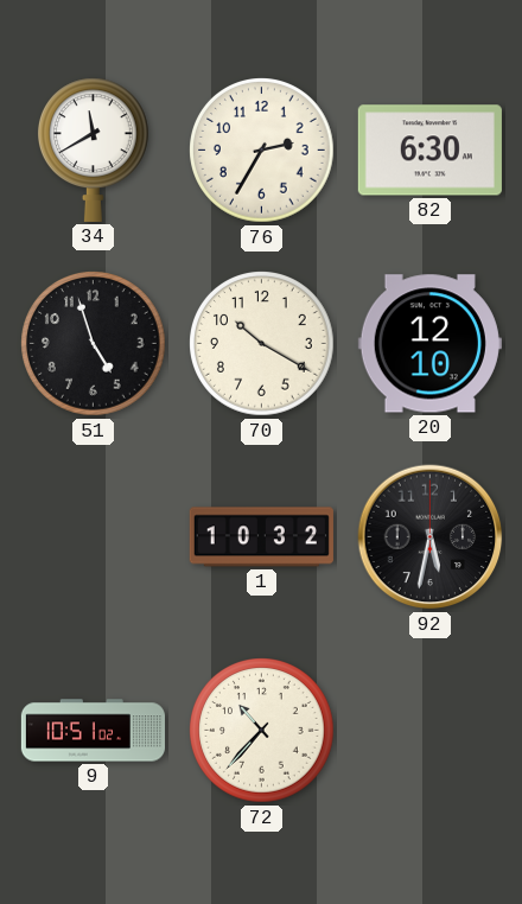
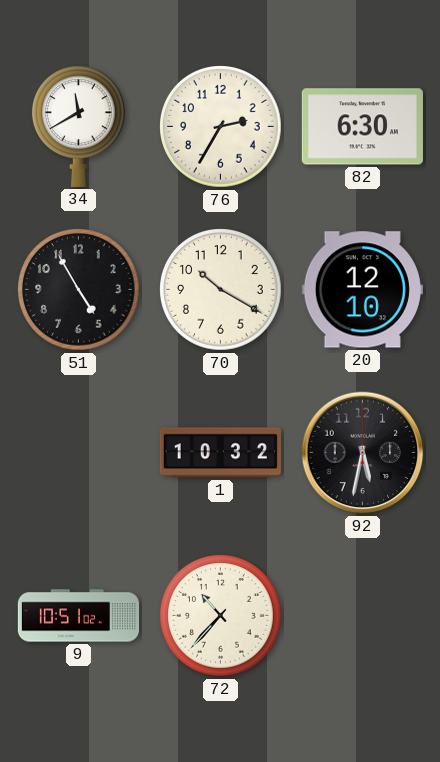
51: 4:57 -> 4:55
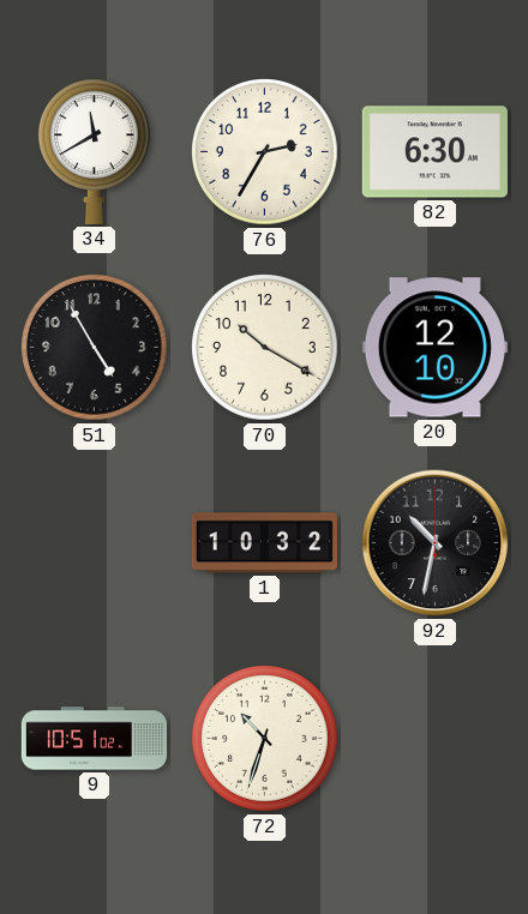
92: 5:32 -> 10:32
72: 10:37 -> 10:33
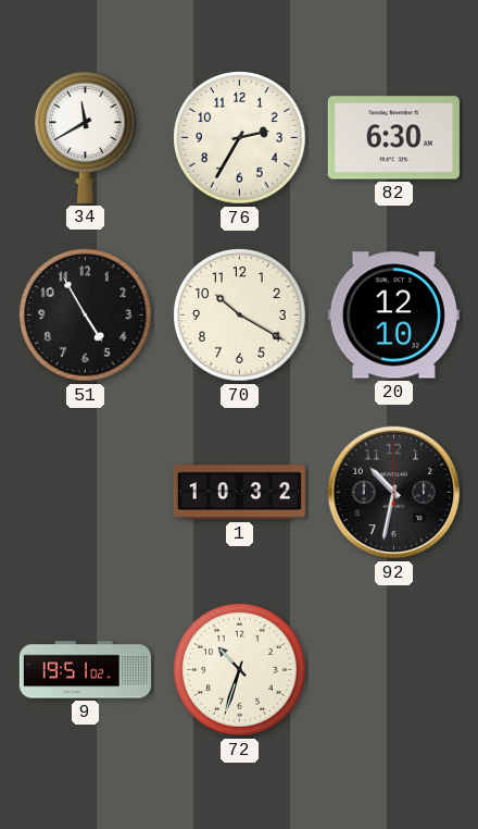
9: 10:51 -> 19:51
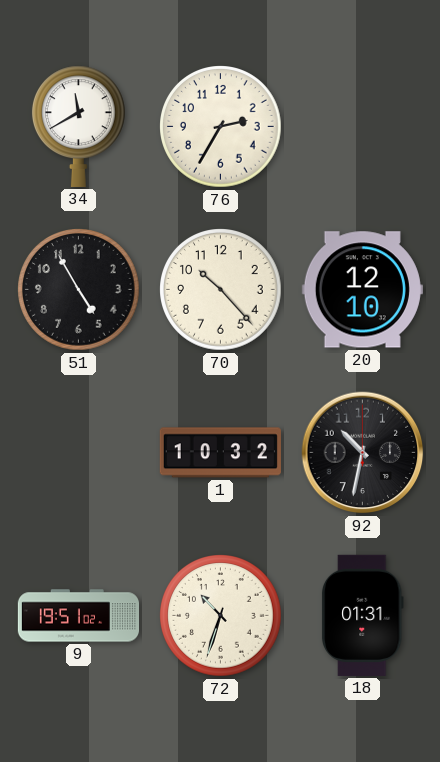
82: 6:30 -> none
70: 10:20 -> 10:23
18: none -> 01:31
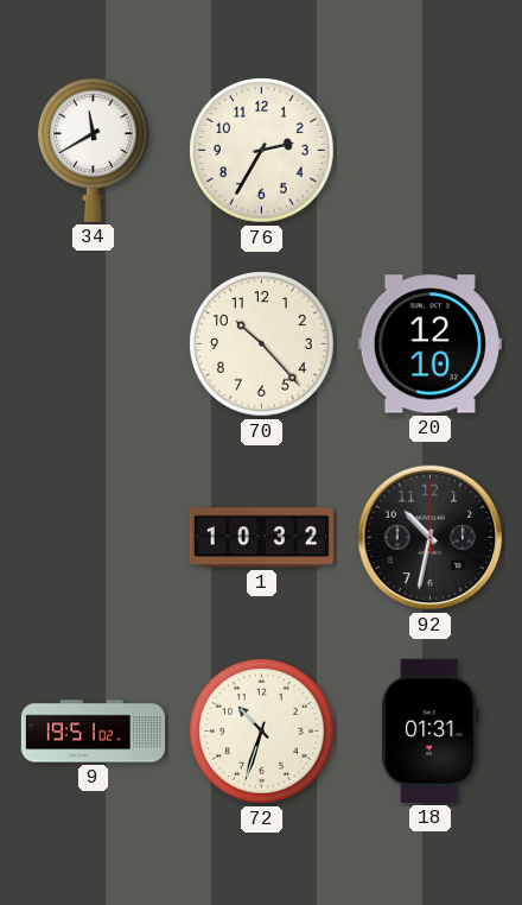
51: 4:55 -> none
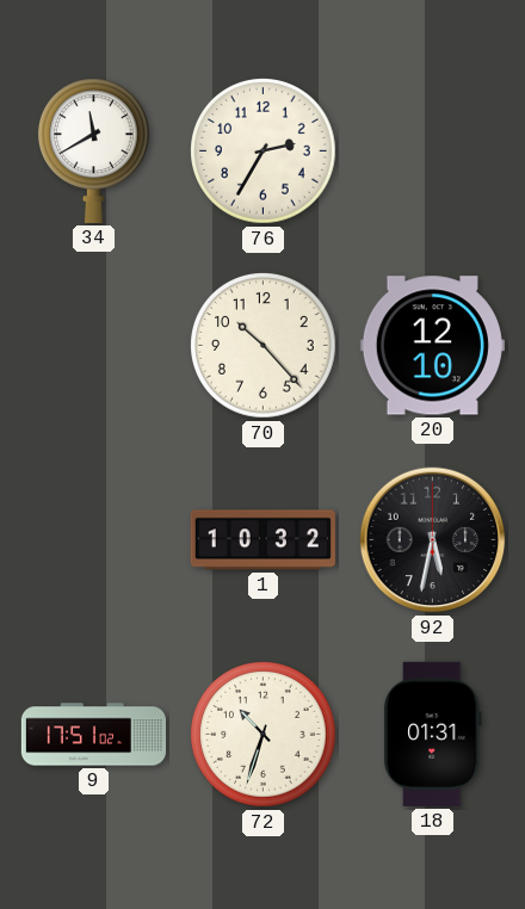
92: 10:32 -> 5:32
9: 19:51 -> 17:51
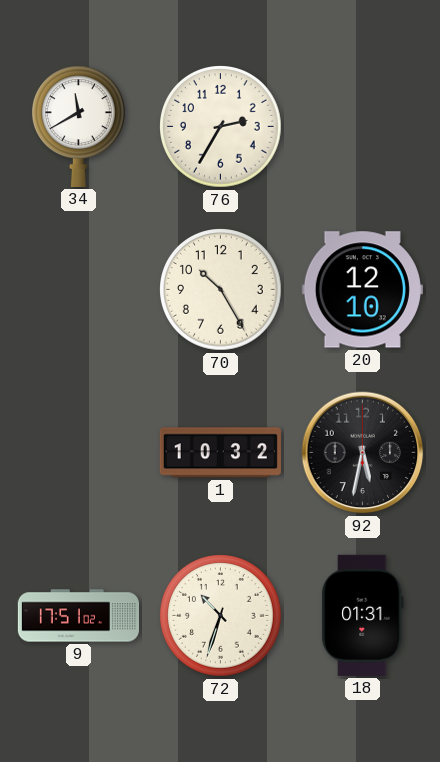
70: 10:23 -> 10:25
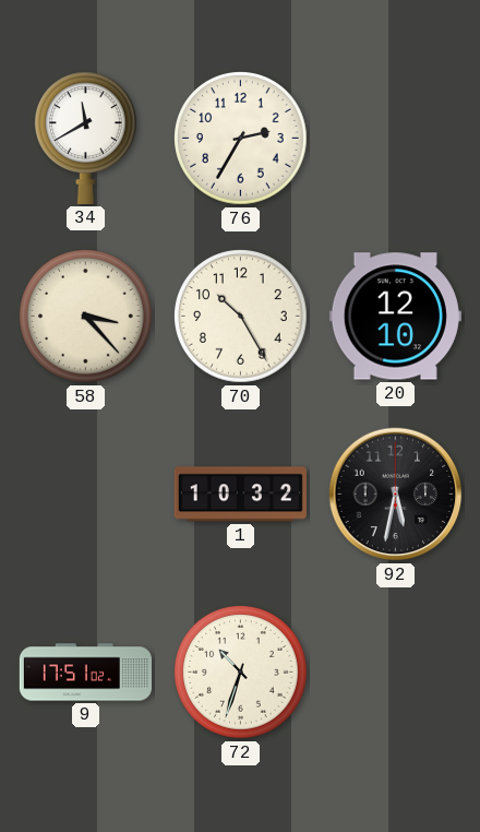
58: none -> 3:23
18: 01:31 -> none
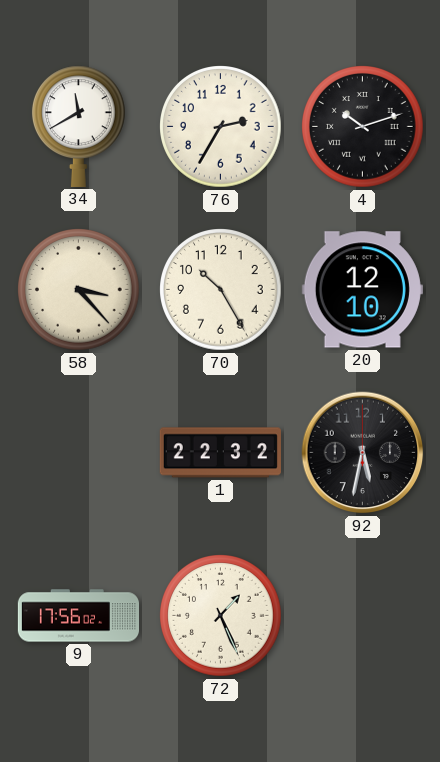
4: none -> 10:12
1: 10:32 -> 22:32
9: 17:51 -> 17:56
72: 10:33 -> 1:26
